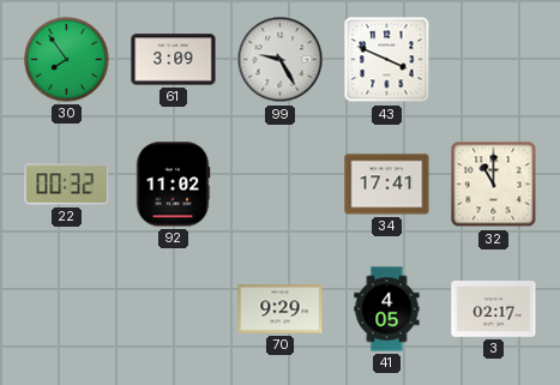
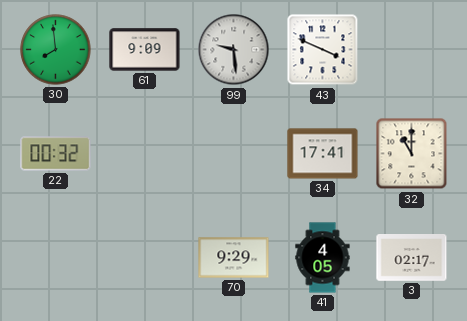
30: 7:54 -> 7:59
61: 3:09 -> 9:09
99: 9:25 -> 9:29
92: 11:02 -> none
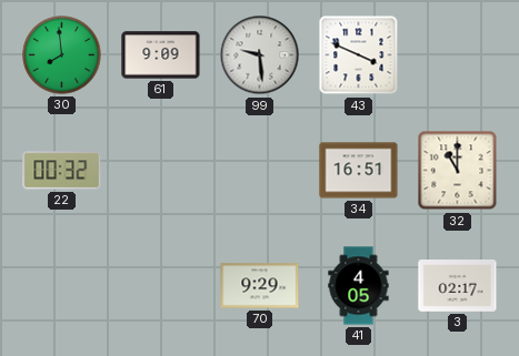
34: 17:41 -> 16:51
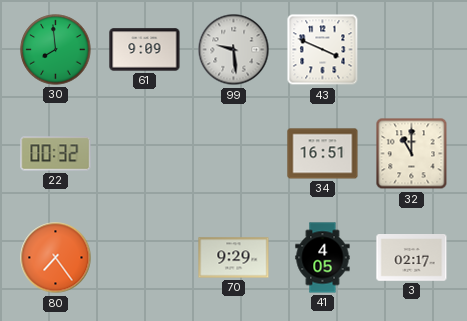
80: none -> 7:24
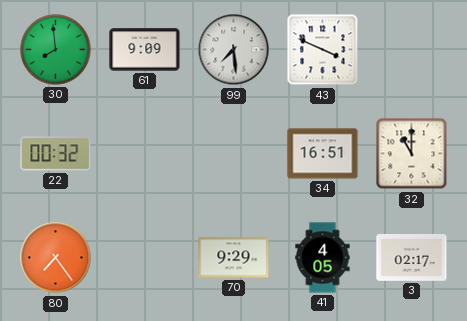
99: 9:29 -> 7:29
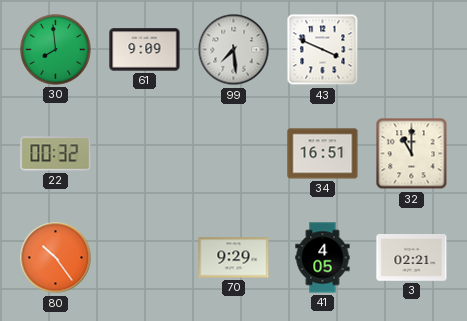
80: 7:24 -> 10:24
3: 02:17 -> 02:21
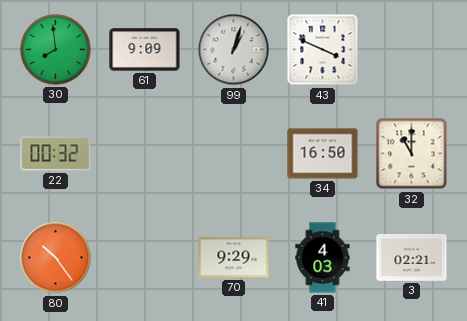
99: 7:29 -> 1:03
34: 16:51 -> 16:50
41: 4:05 -> 4:03
